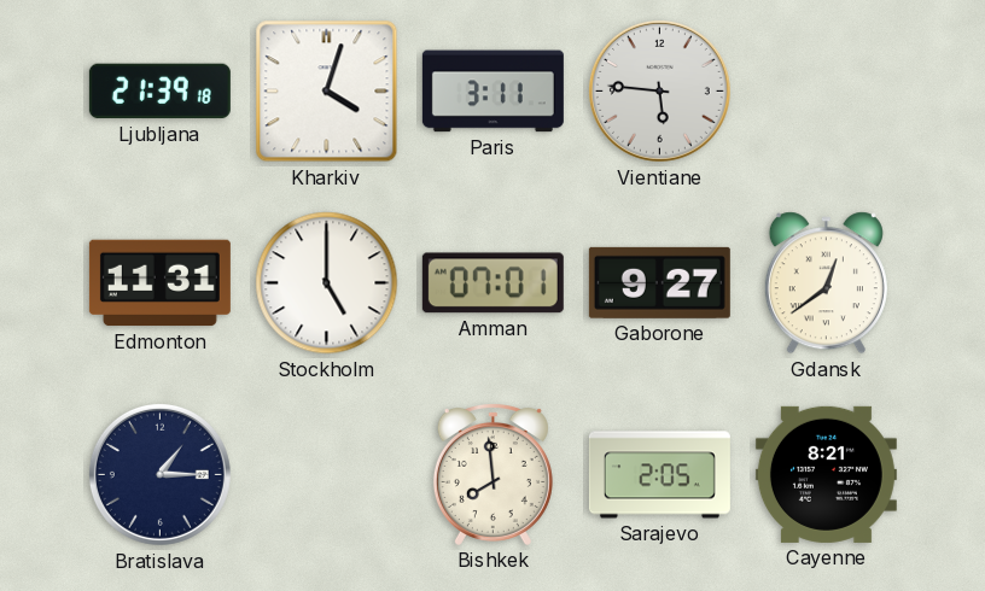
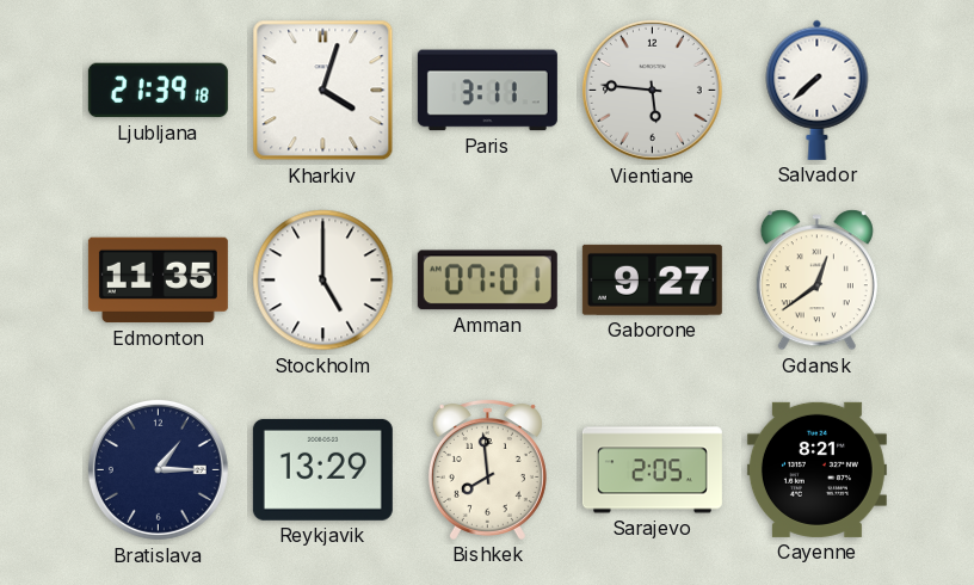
Salvador: none -> 7:38
Edmonton: 11:31 -> 11:35
Reykjavik: none -> 13:29
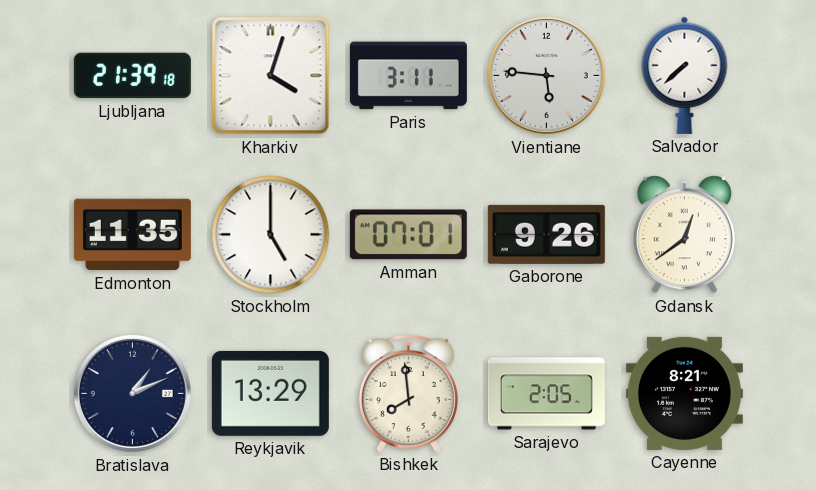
Gaborone: 9:27 -> 9:26
Bratislava: 1:15 -> 1:11
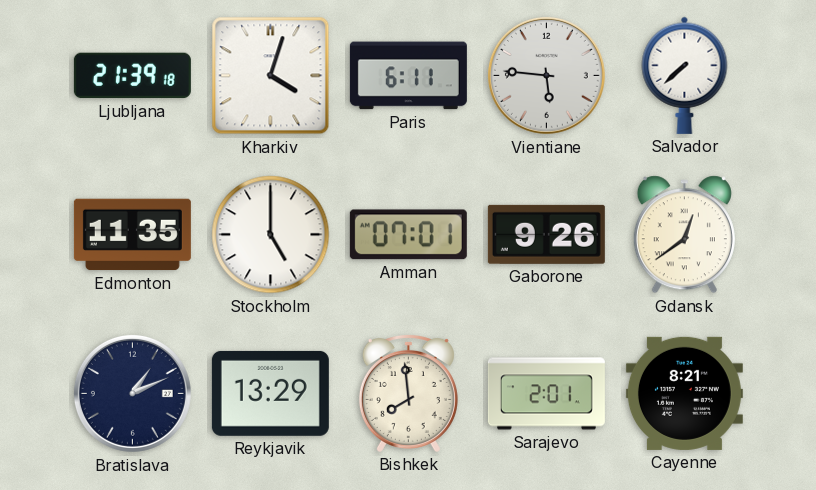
Paris: 3:11 -> 6:11
Sarajevo: 2:05 -> 2:01
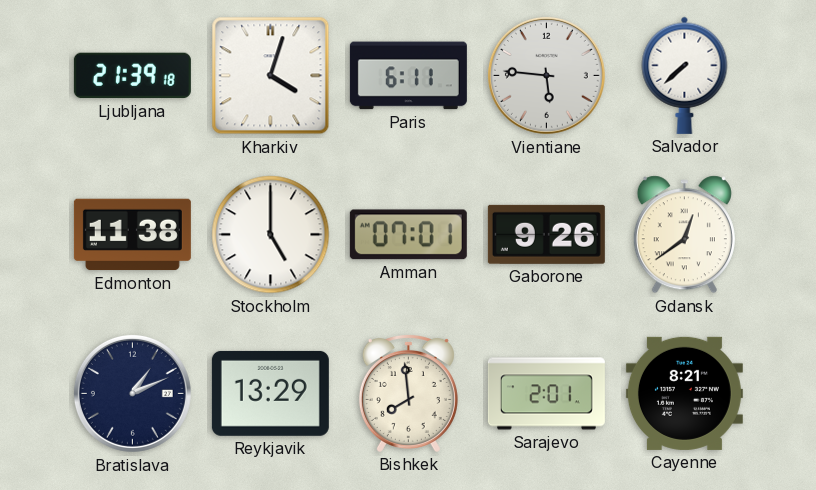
Edmonton: 11:35 -> 11:38
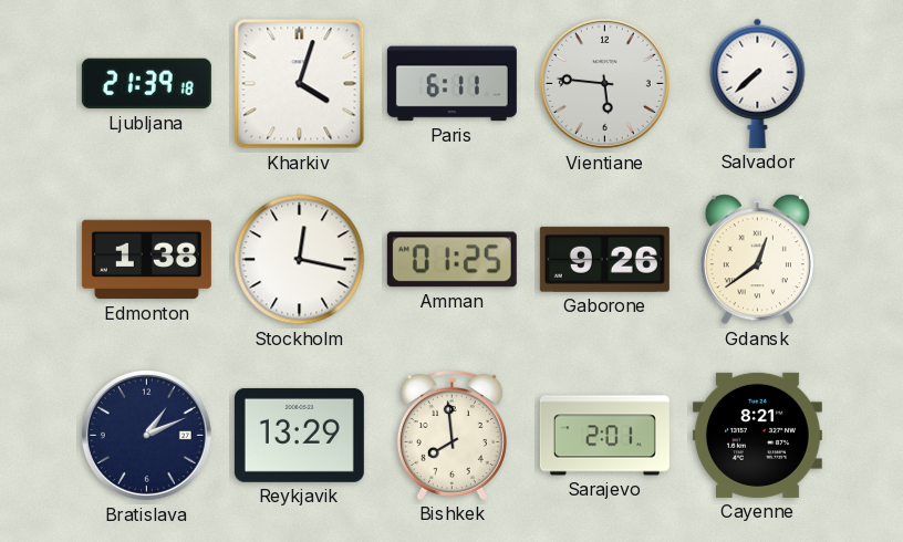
Edmonton: 11:38 -> 1:38
Stockholm: 5:00 -> 12:17
Amman: 07:01 -> 01:25
